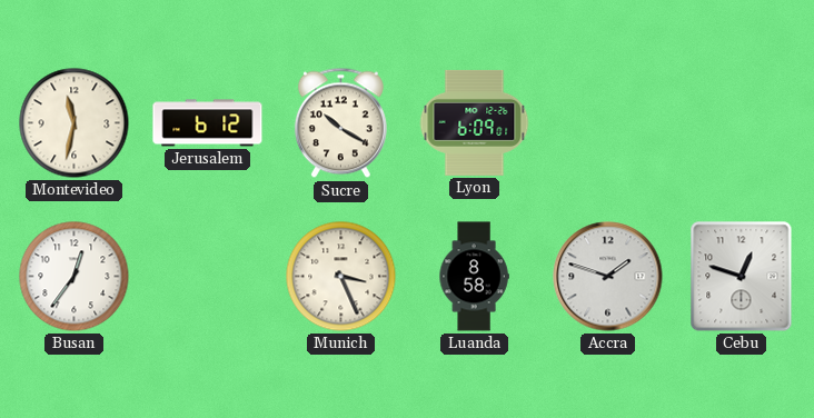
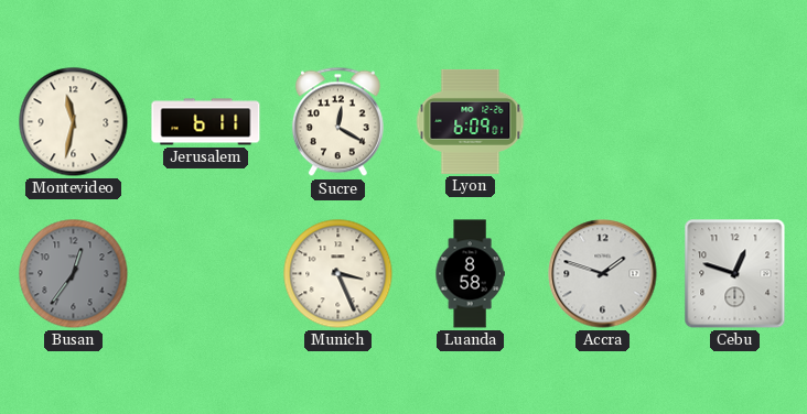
Jerusalem: 6:12 -> 6:11
Sucre: 10:20 -> 12:20
Busan dial: white -> grey
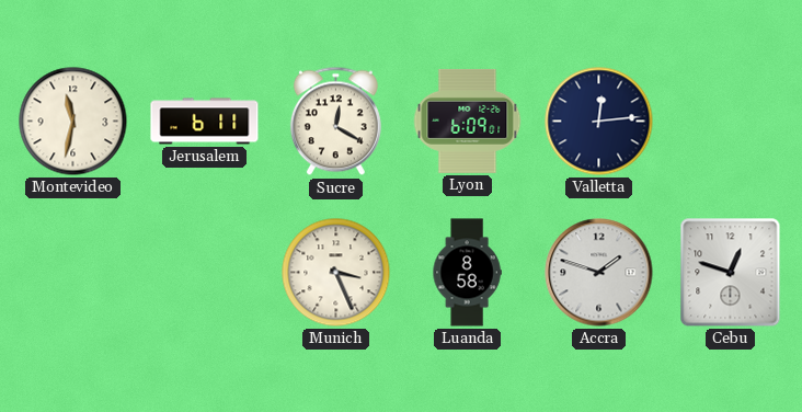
Valletta: none -> 12:14
Busan: 12:36 -> none
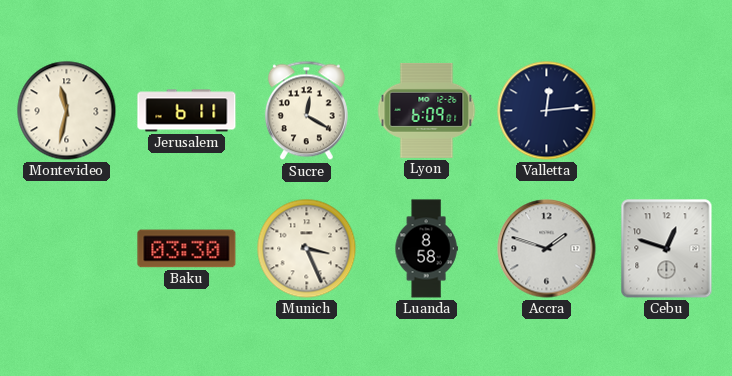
Baku: none -> 03:30
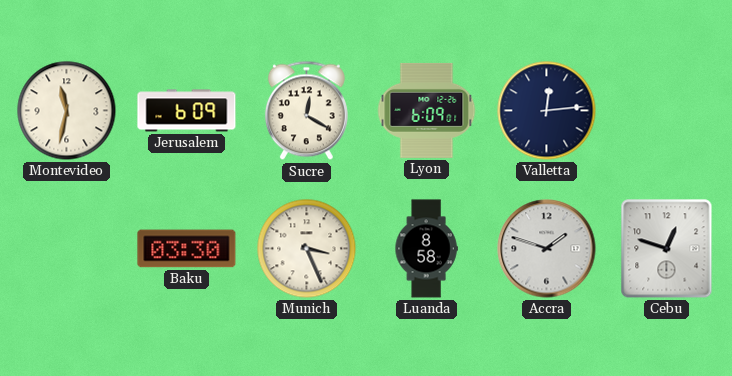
Jerusalem: 6:11 -> 6:09
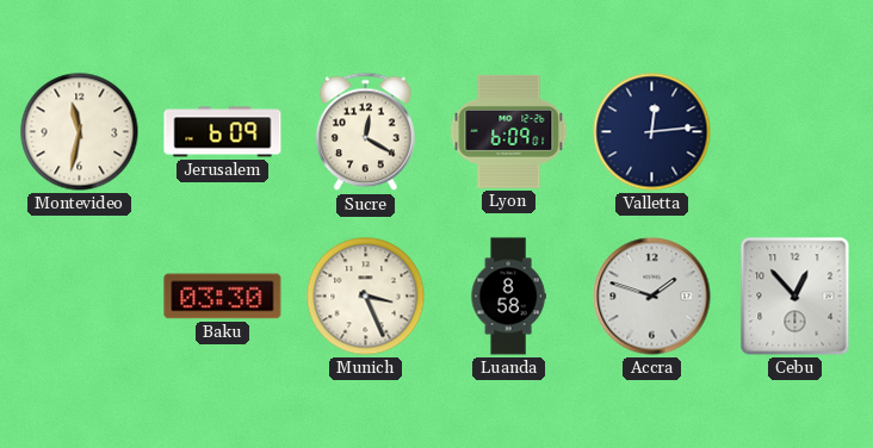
Cebu: 12:48 -> 12:53
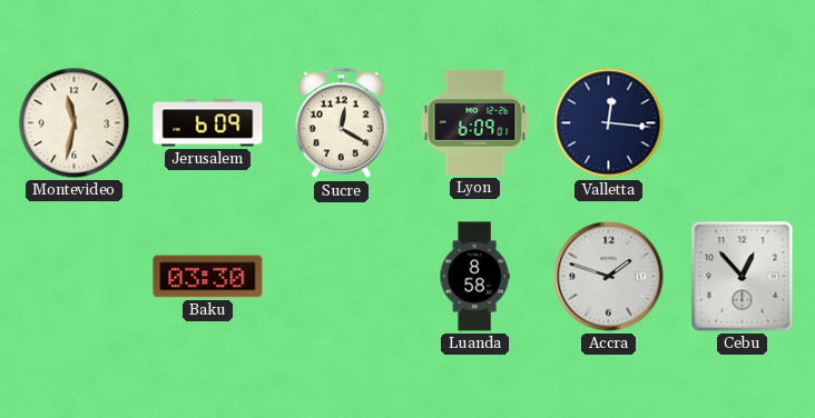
Valletta: 12:14 -> 12:16
Munich: 3:26 -> none
